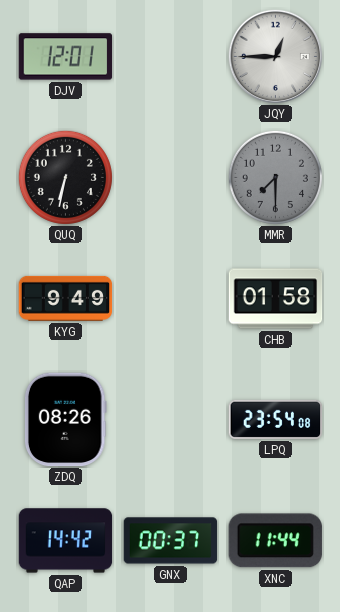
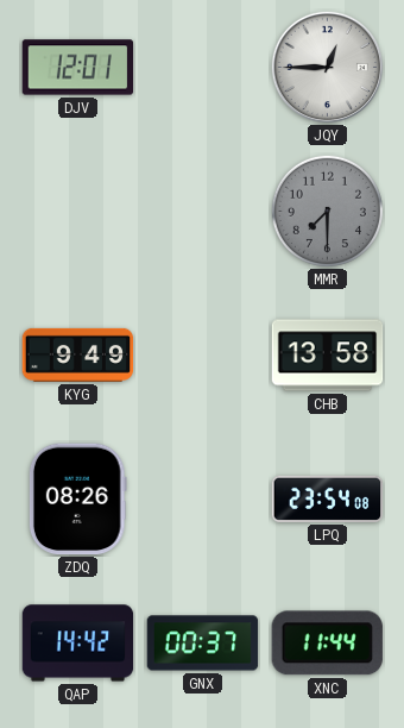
QUQ: 6:32 -> none
CHB: 01:58 -> 13:58
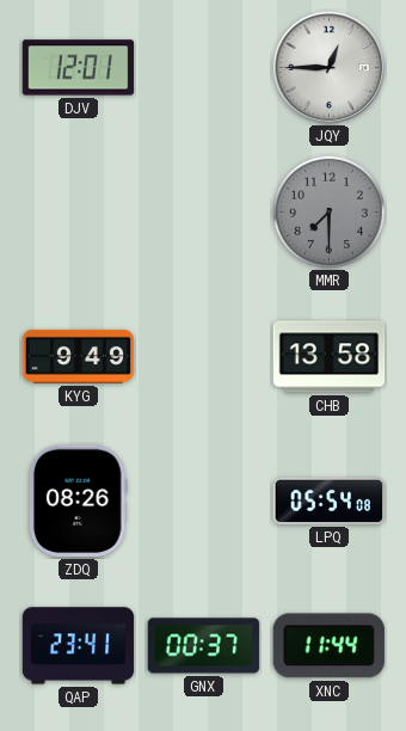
LPQ: 23:54 -> 05:54
QAP: 14:42 -> 23:41
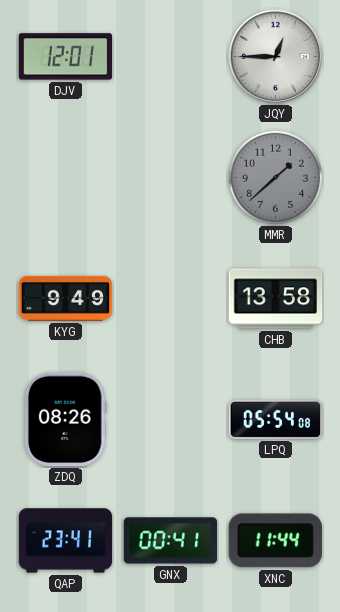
MMR: 7:30 -> 1:38
GNX: 00:37 -> 00:41
